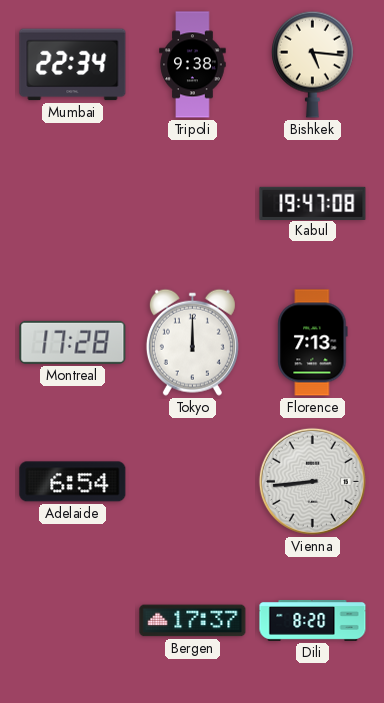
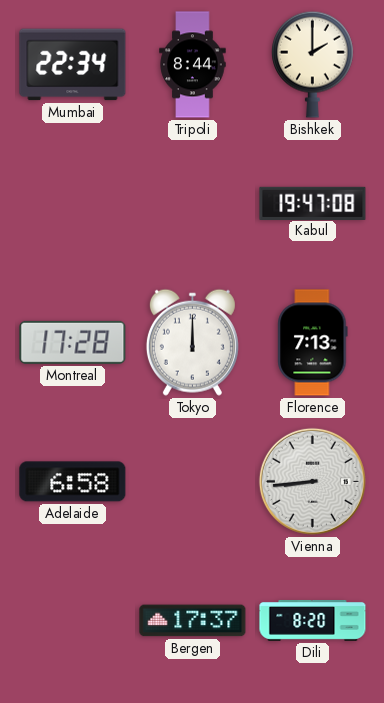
Tripoli: 9:38 -> 8:44
Bishkek: 5:16 -> 2:00
Adelaide: 6:54 -> 6:58
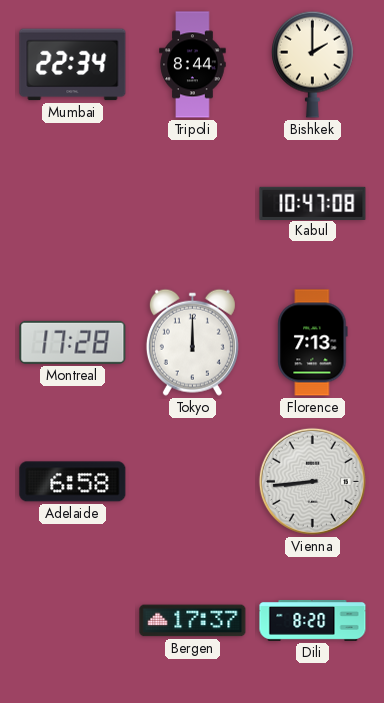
Kabul: 19:47 -> 10:47
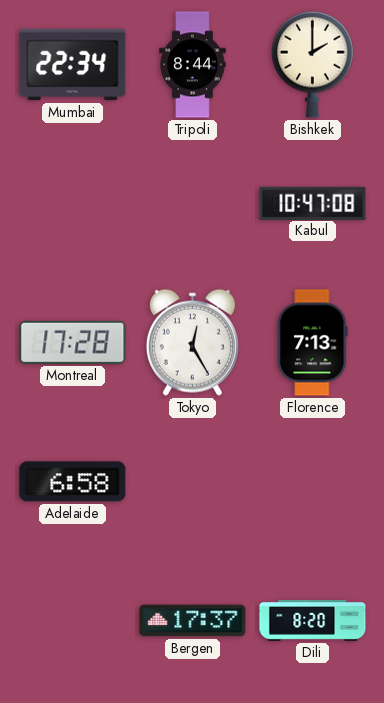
Tokyo: 12:00 -> 12:25
Vienna: 8:44 -> none
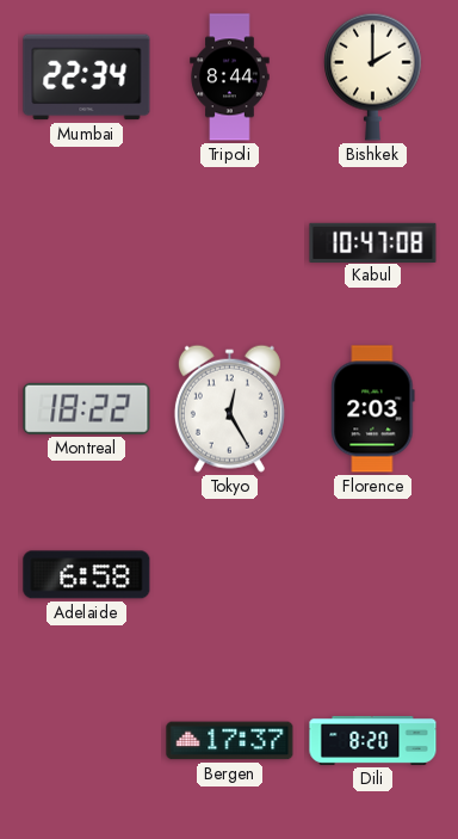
Montreal: 17:28 -> 18:22
Florence: 7:13 -> 2:03
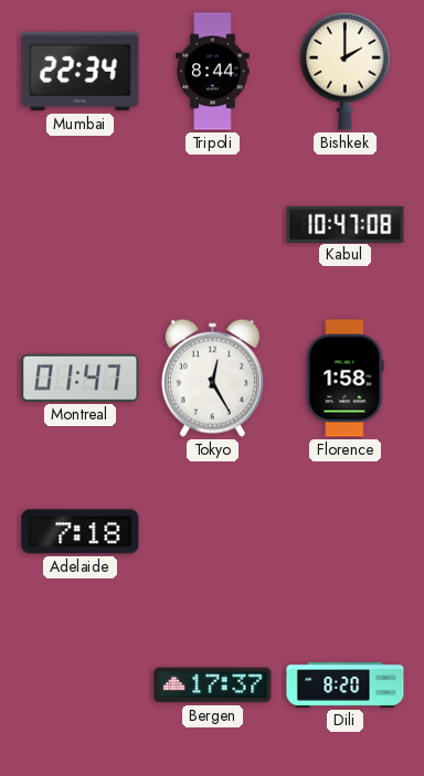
Montreal: 18:22 -> 01:47
Florence: 2:03 -> 1:58
Adelaide: 6:58 -> 7:18
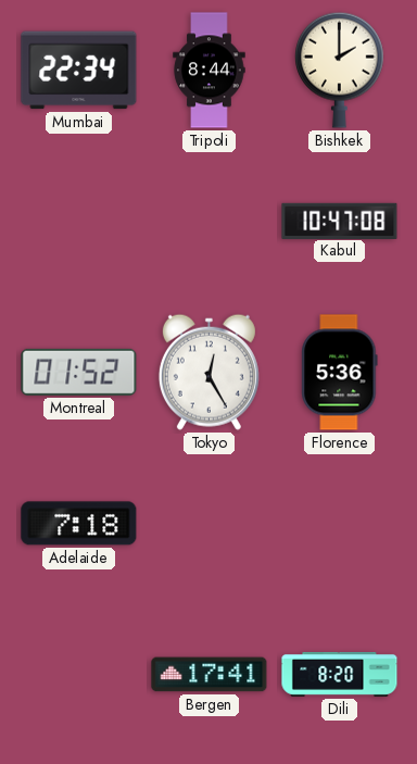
Montreal: 01:47 -> 01:52
Florence: 1:58 -> 5:36
Bergen: 17:37 -> 17:41
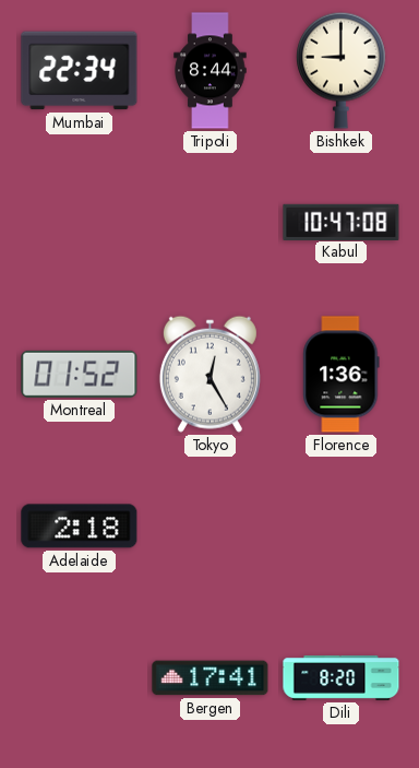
Bishkek: 2:00 -> 9:00
Florence: 5:36 -> 1:36
Adelaide: 7:18 -> 2:18
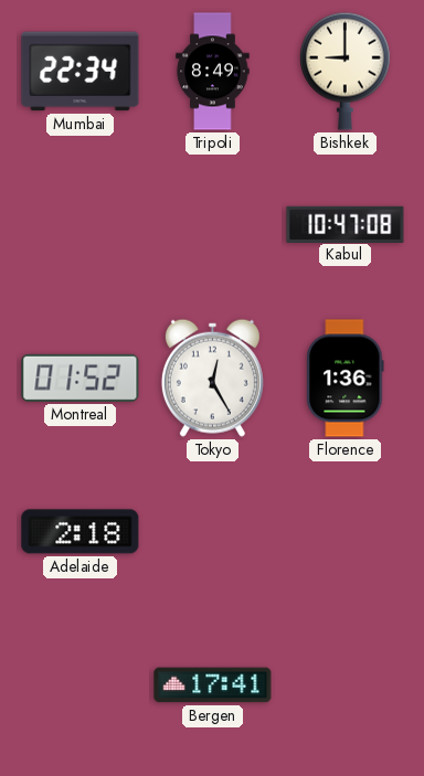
Tripoli: 8:44 -> 8:49
Dili: 8:20 -> none
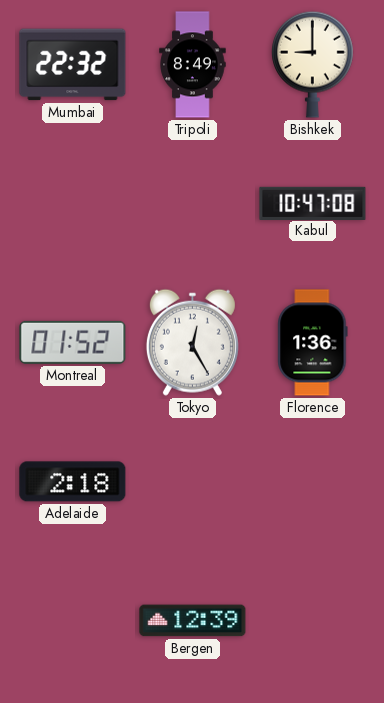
Mumbai: 22:34 -> 22:32
Bergen: 17:41 -> 12:39
